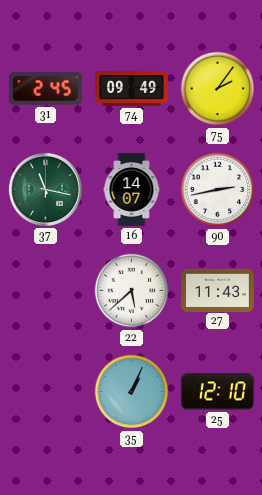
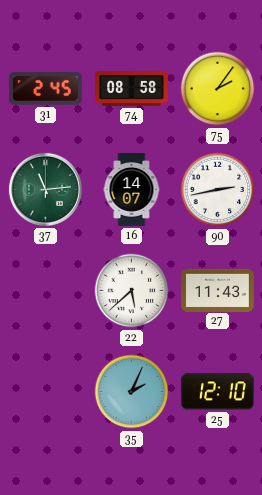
74: 09:49 -> 08:58
37: 11:17 -> 11:14
35: 1:04 -> 2:04
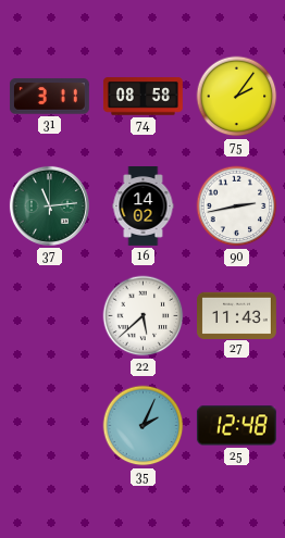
31: 2:45 -> 3:11
16: 14:07 -> 14:02
25: 12:10 -> 12:48
